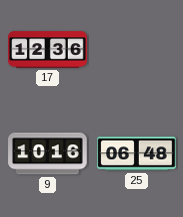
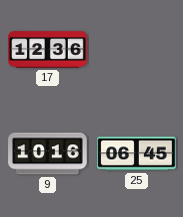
25: 06:48 -> 06:45
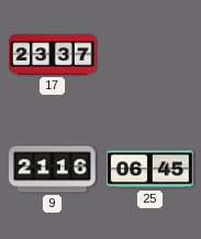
17: 12:36 -> 23:37
9: 10:16 -> 21:16
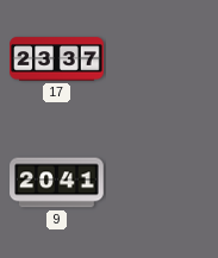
9: 21:16 -> 20:41
25: 06:45 -> none
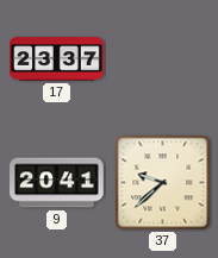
37: none -> 9:38
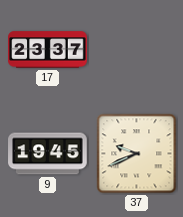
9: 20:41 -> 19:45
37: 9:38 -> 9:41
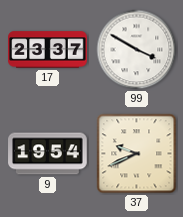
99: none -> 3:50
9: 19:45 -> 19:54
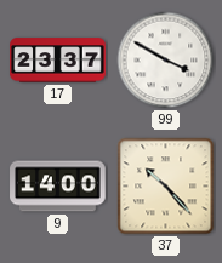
9: 19:54 -> 14:00
37: 9:41 -> 10:23
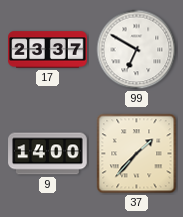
99: 3:50 -> 6:50
37: 10:23 -> 1:37
